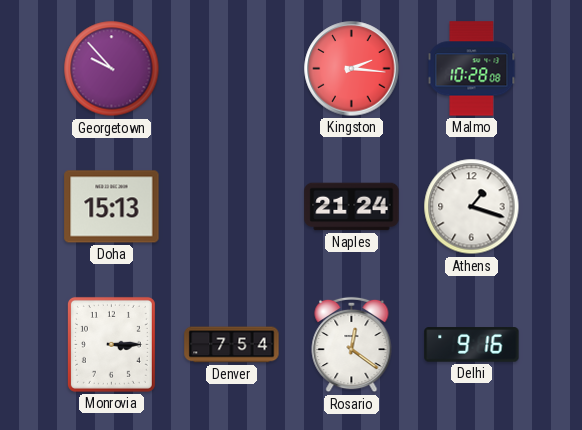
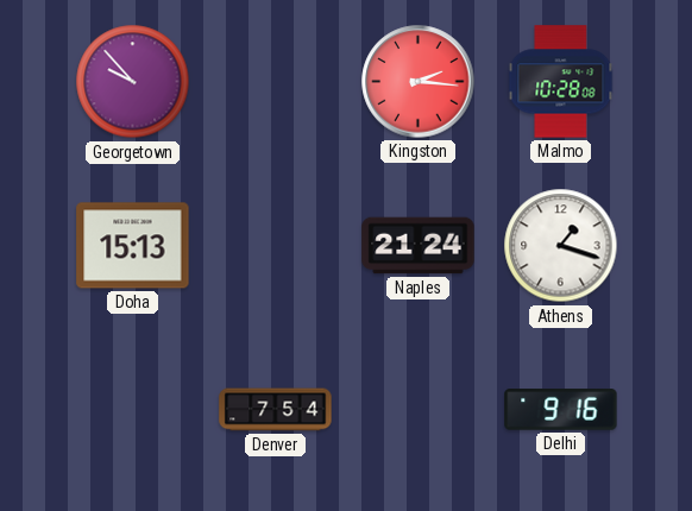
Monrovia: 3:15 -> none
Rosario: 12:21 -> none
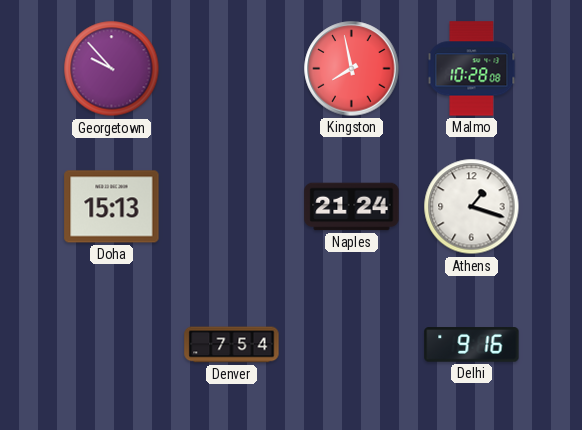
Kingston: 2:16 -> 7:58
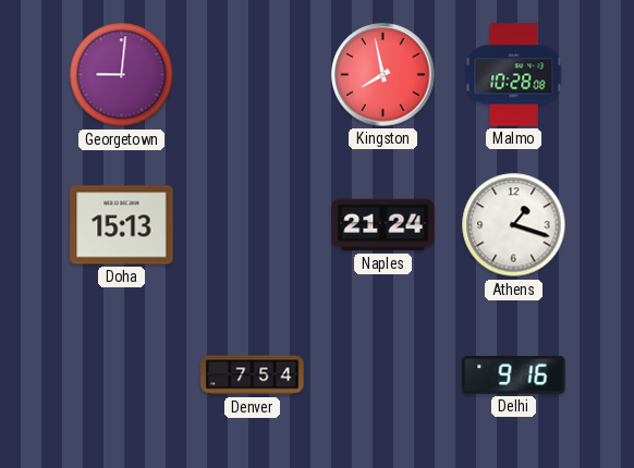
Georgetown: 9:53 -> 9:01
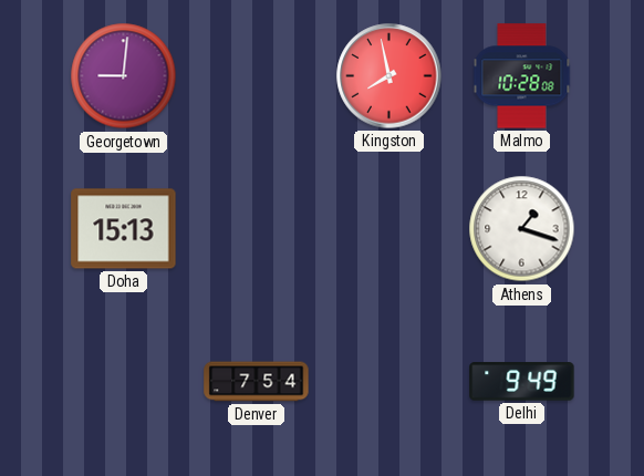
Naples: 21:24 -> none
Delhi: 9:16 -> 9:49
